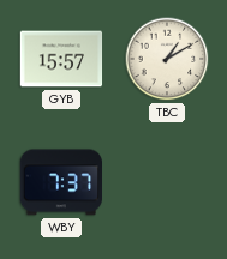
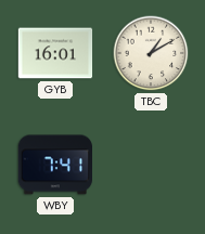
GYB: 15:57 -> 16:01
WBY: 7:37 -> 7:41
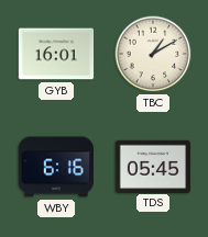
WBY: 7:41 -> 6:16
TDS: none -> 05:45
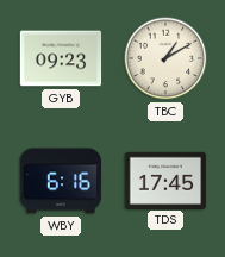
GYB: 16:01 -> 09:23
TDS: 05:45 -> 17:45
